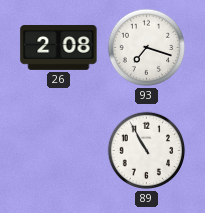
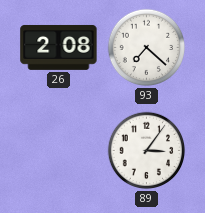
93: 7:18 -> 7:22
89: 10:55 -> 3:06
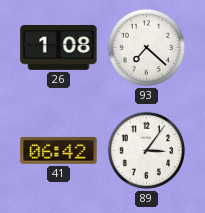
26: 2:08 -> 1:08
41: none -> 06:42
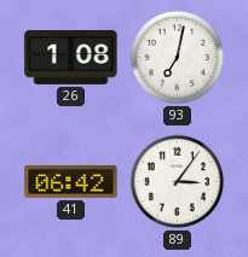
93: 7:22 -> 7:02
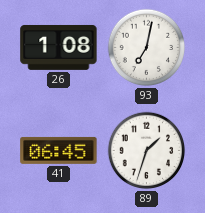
41: 06:42 -> 06:45
89: 3:06 -> 1:33
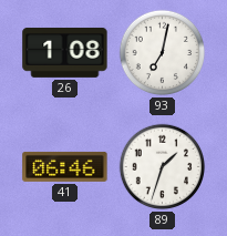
41: 06:45 -> 06:46
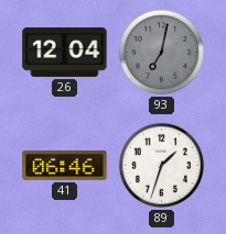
26: 1:08 -> 12:04
93 dial: white -> grey
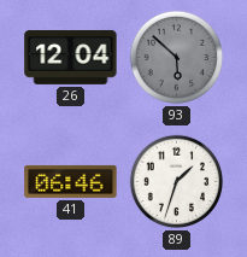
93: 7:02 -> 5:52
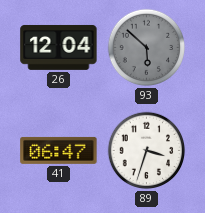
41: 06:46 -> 06:47
89: 1:33 -> 3:33
